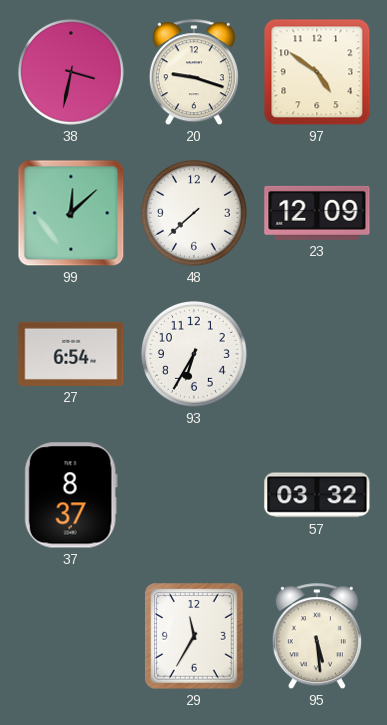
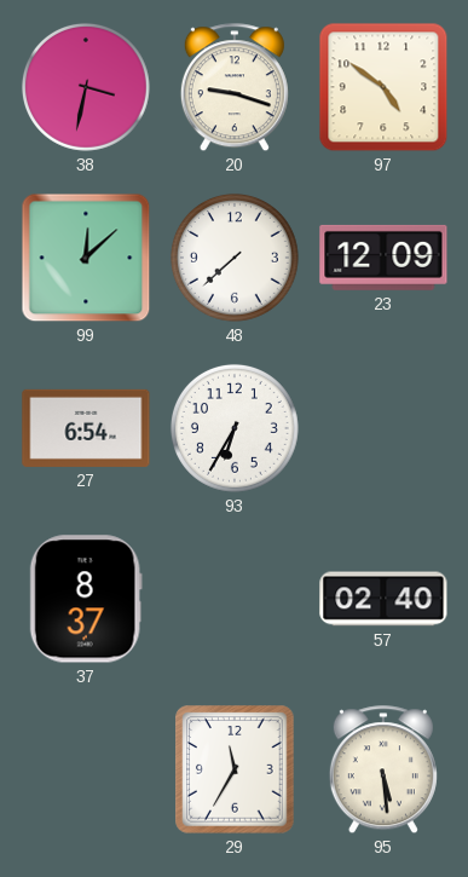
57: 03:32 -> 02:40
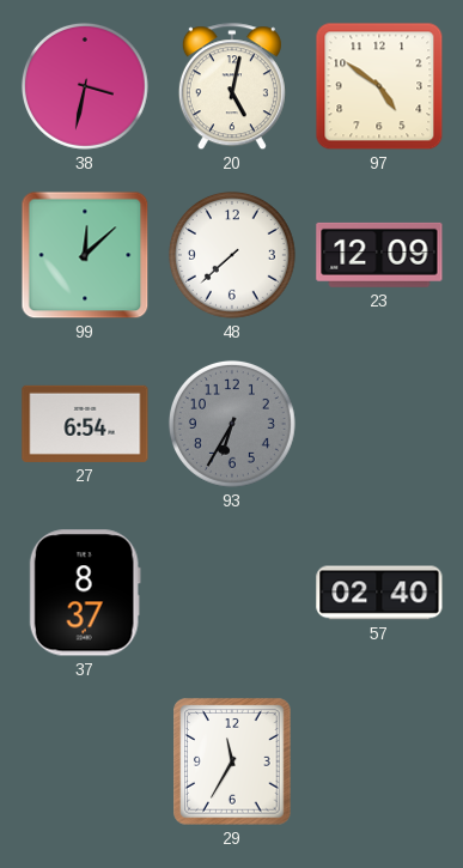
20: 9:18 -> 5:02
93 dial: white -> grey
95: 5:29 -> none
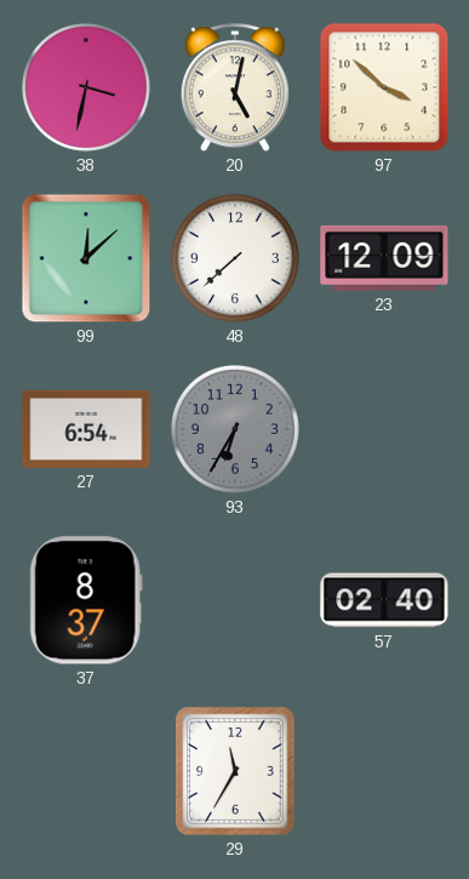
97: 4:51 -> 3:52
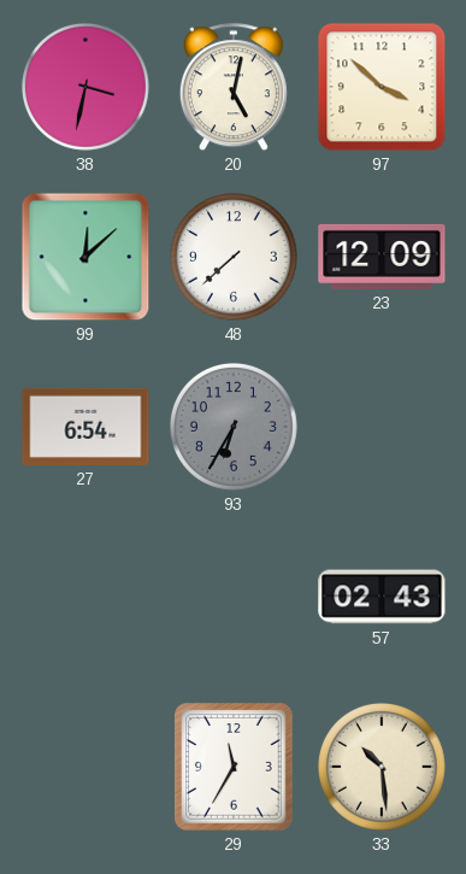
37: 8:37 -> none
57: 02:40 -> 02:43
33: none -> 10:29
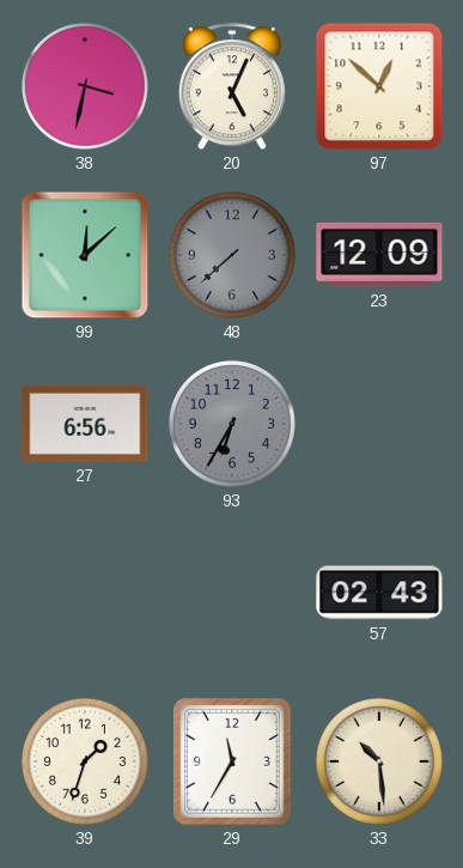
20: 5:02 -> 5:04
97: 3:52 -> 12:52
48 dial: white -> grey
27: 6:54 -> 6:56
39: none -> 1:33
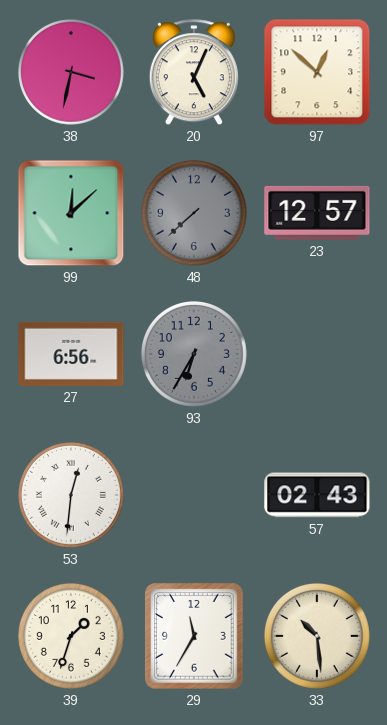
23: 12:09 -> 12:57
53: none -> 12:31
